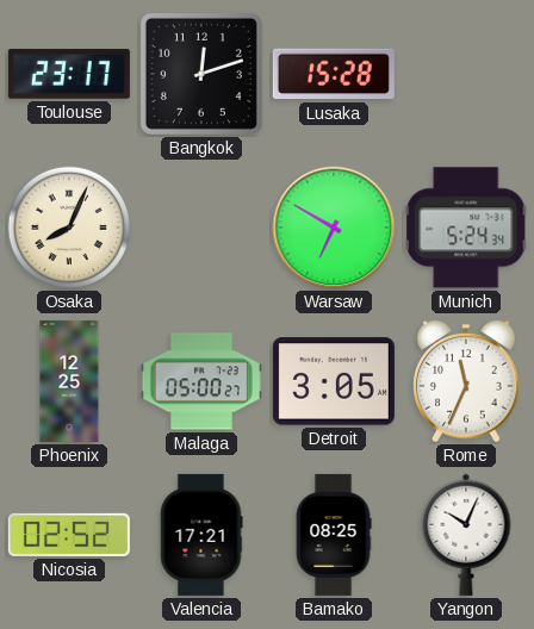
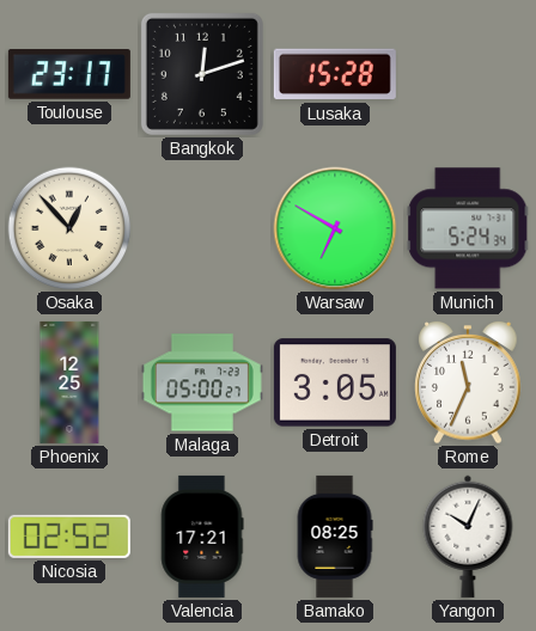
Osaka: 8:04 -> 12:53
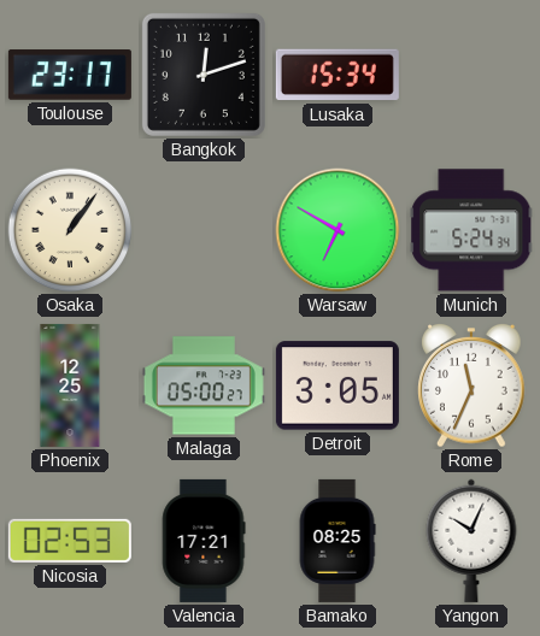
Lusaka: 15:28 -> 15:34
Osaka: 12:53 -> 1:06
Nicosia: 02:52 -> 02:53
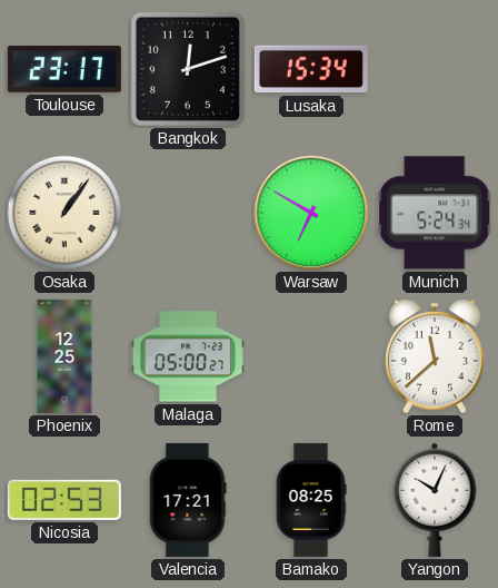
Detroit: 3:05 -> none
Rome: 11:34 -> 11:38
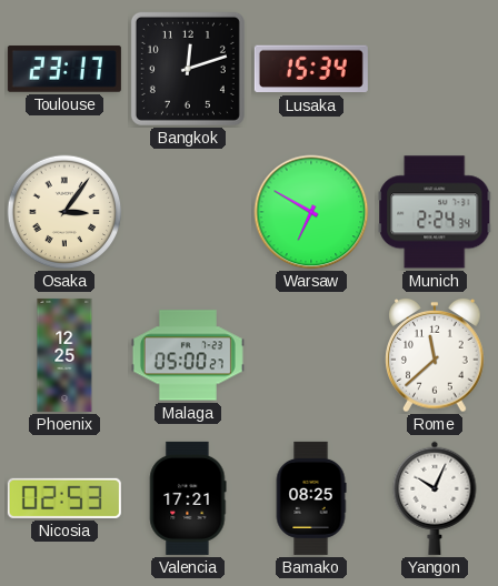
Osaka: 1:06 -> 3:06
Munich: 5:24 -> 2:24
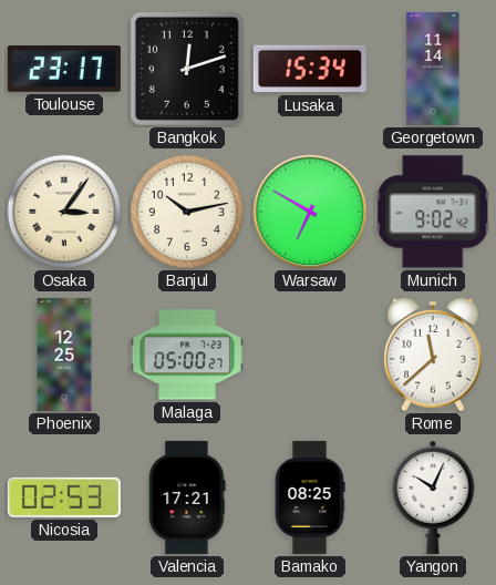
Georgetown: none -> 11:14
Banjul: none -> 10:13
Munich: 2:24 -> 9:02
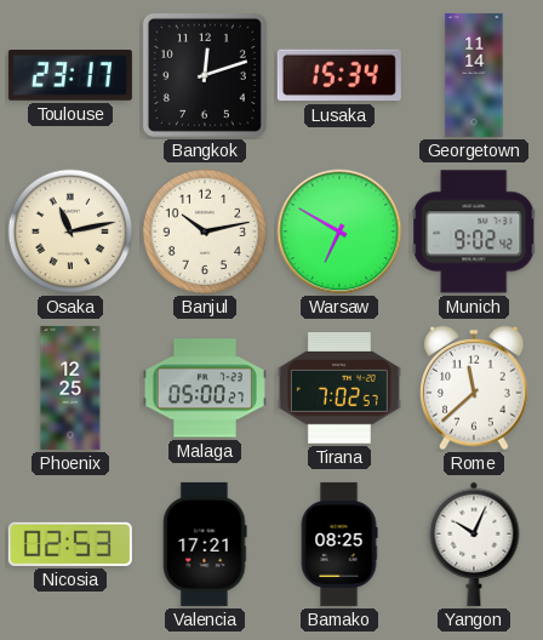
Osaka: 3:06 -> 11:13
Tirana: none -> 7:02
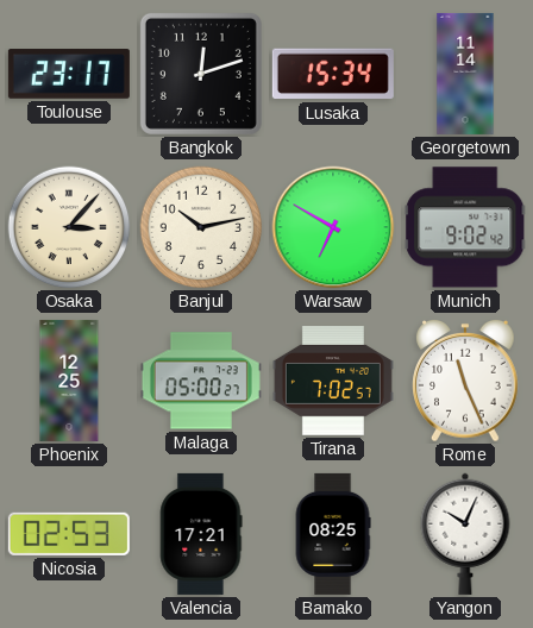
Osaka: 11:13 -> 3:07
Rome: 11:38 -> 11:26
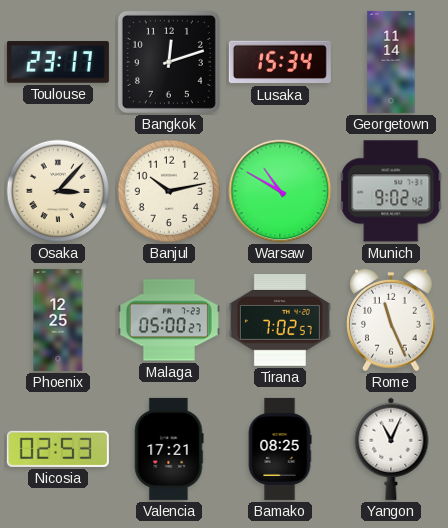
Warsaw: 6:50 -> 10:50
Yangon: 10:04 -> 11:04
